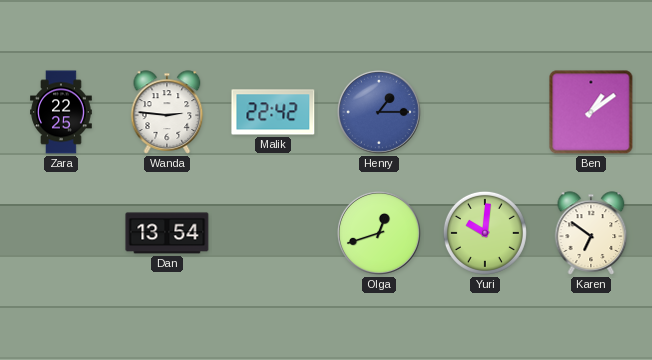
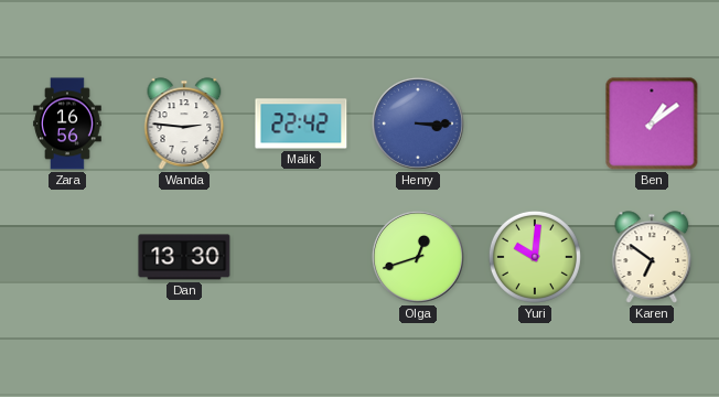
Zara: 22:25 -> 16:56
Henry: 1:15 -> 3:15
Dan: 13:54 -> 13:30
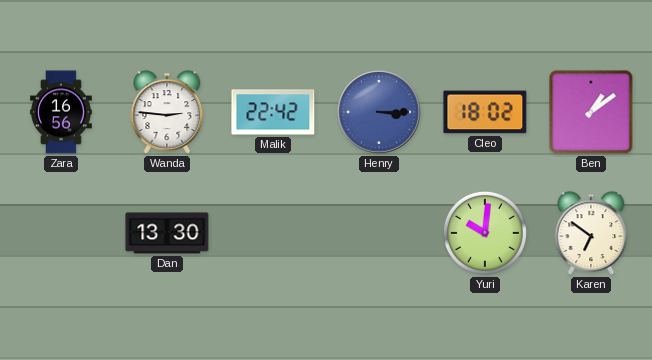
Cleo: none -> 18:02
Olga: 12:42 -> none
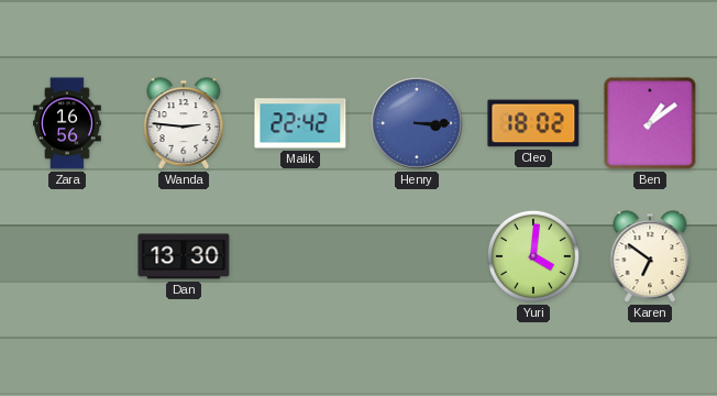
Yuri: 10:01 -> 4:01
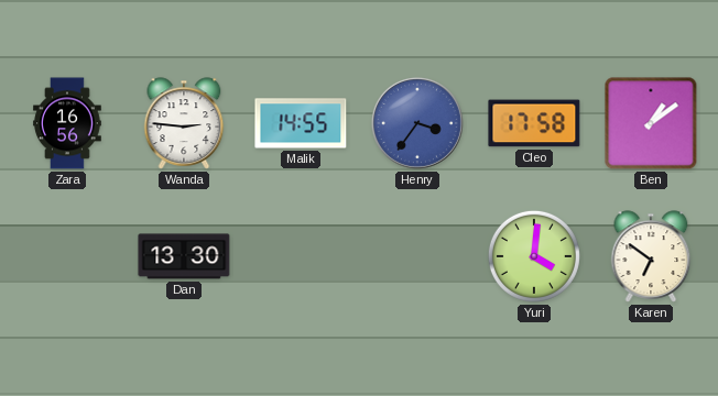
Malik: 22:42 -> 14:55
Henry: 3:15 -> 3:36
Cleo: 18:02 -> 17:58
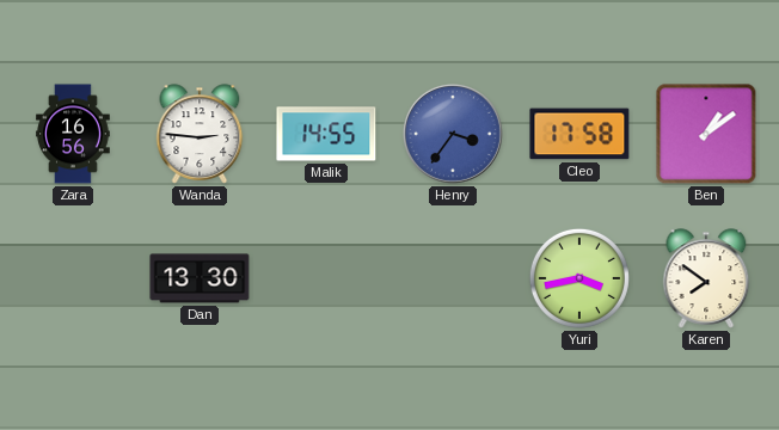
Yuri: 4:01 -> 3:43
Karen: 6:51 -> 7:51
